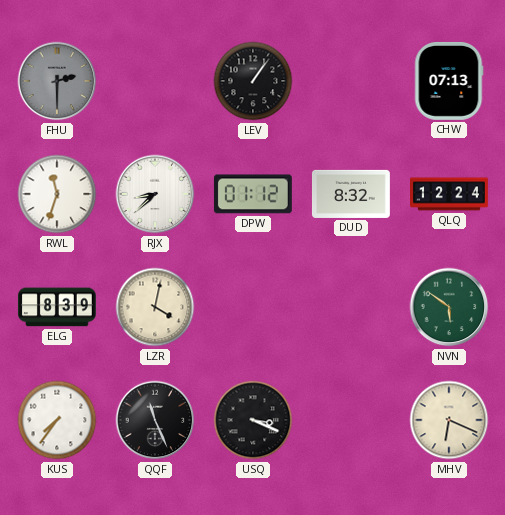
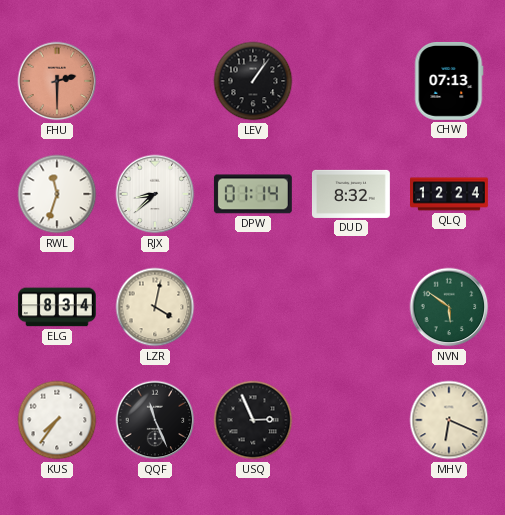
FHU dial: grey -> salmon
DPW: 01:12 -> 01:14
ELG: 8:39 -> 8:34
USQ: 3:19 -> 2:56
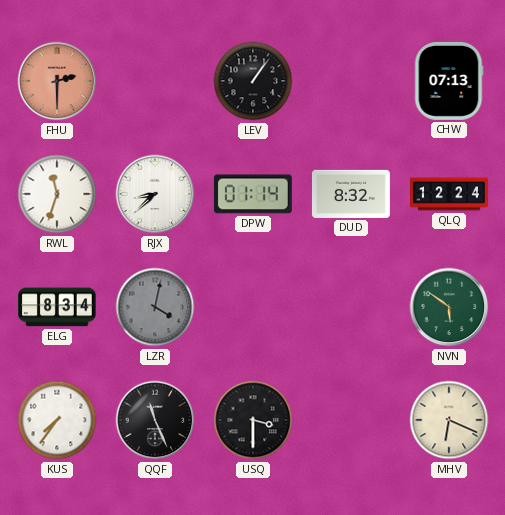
LZR dial: cream -> grey
USQ: 2:56 -> 3:30
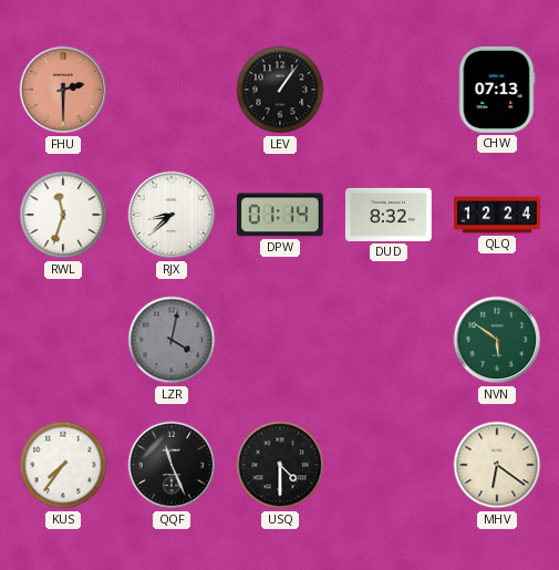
ELG: 8:34 -> none
USQ: 3:30 -> 4:30
MHV: 6:19 -> 6:21
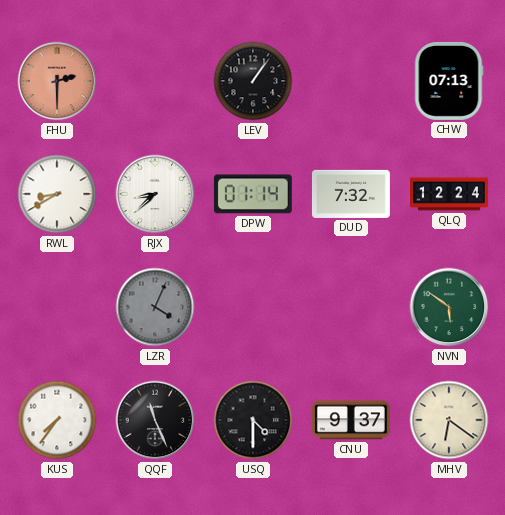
RWL: 11:33 -> 8:40
DUD: 8:32 -> 7:32
LZR: 4:02 -> 4:04
CNU: none -> 9:37
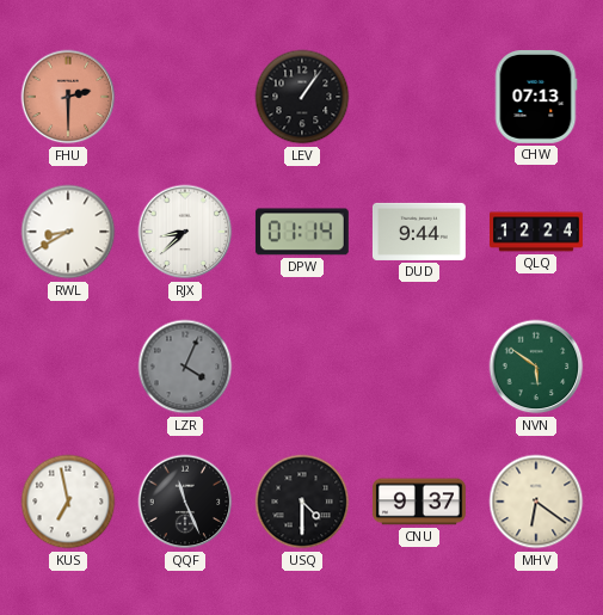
DUD: 7:32 -> 9:44
KUS: 7:36 -> 6:58
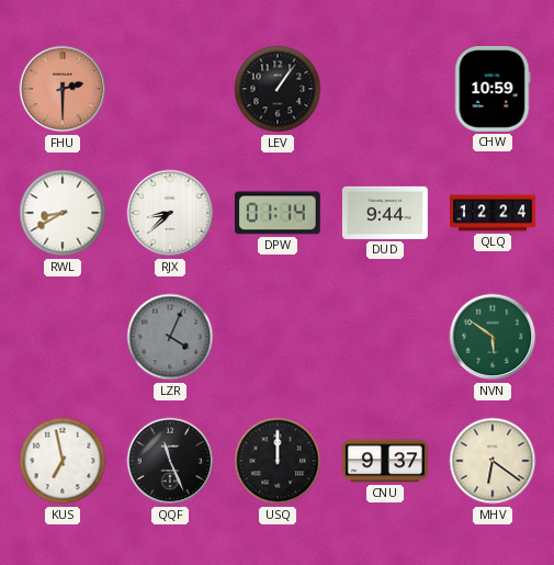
CHW: 07:13 -> 10:59
USQ: 4:30 -> 12:00
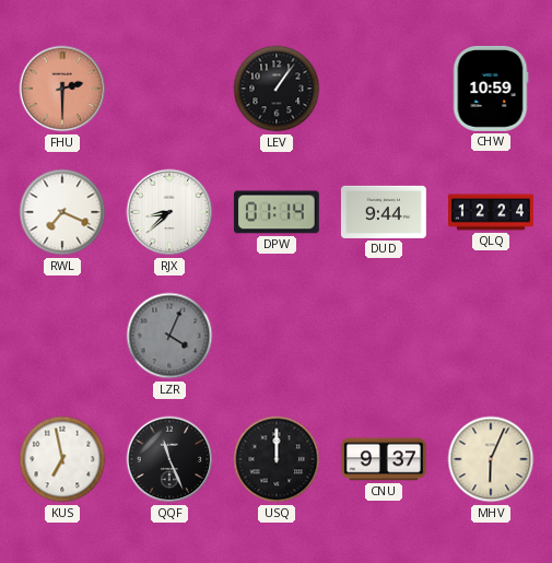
RWL: 8:40 -> 7:19
NVN: 5:51 -> none
MHV: 6:21 -> 6:04
